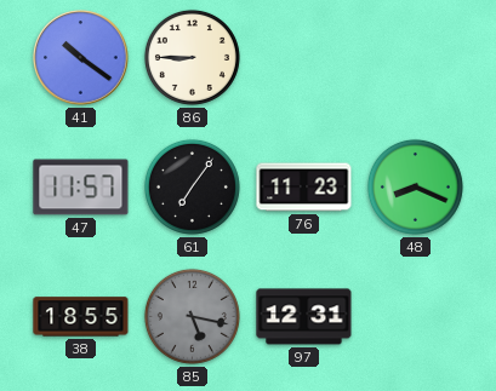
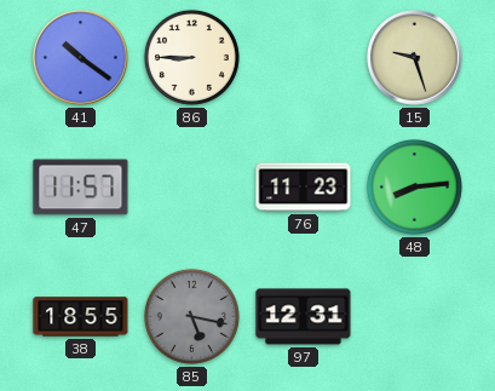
15: none -> 9:27
61: 7:06 -> none
48: 8:19 -> 8:14
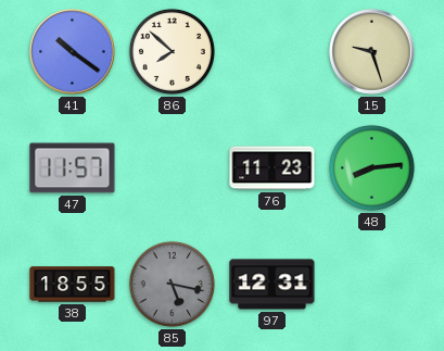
86: 8:45 -> 7:52
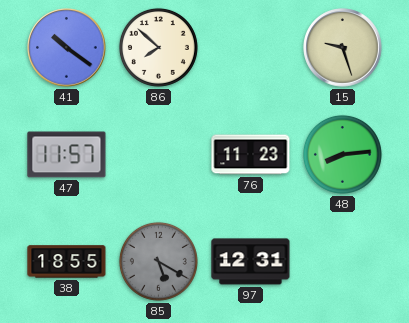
85: 5:17 -> 5:20
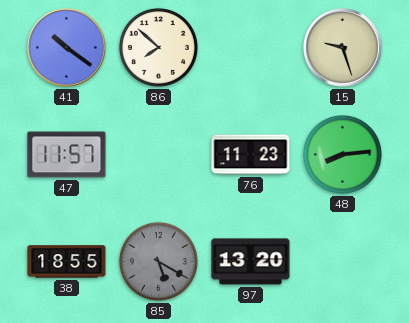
97: 12:31 -> 13:20
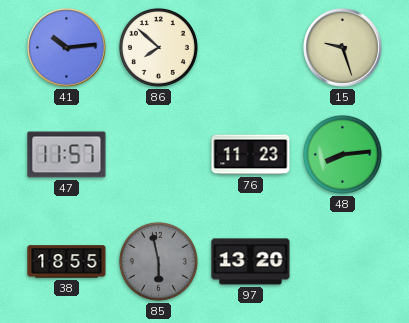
41: 10:21 -> 10:14
85: 5:20 -> 5:58
